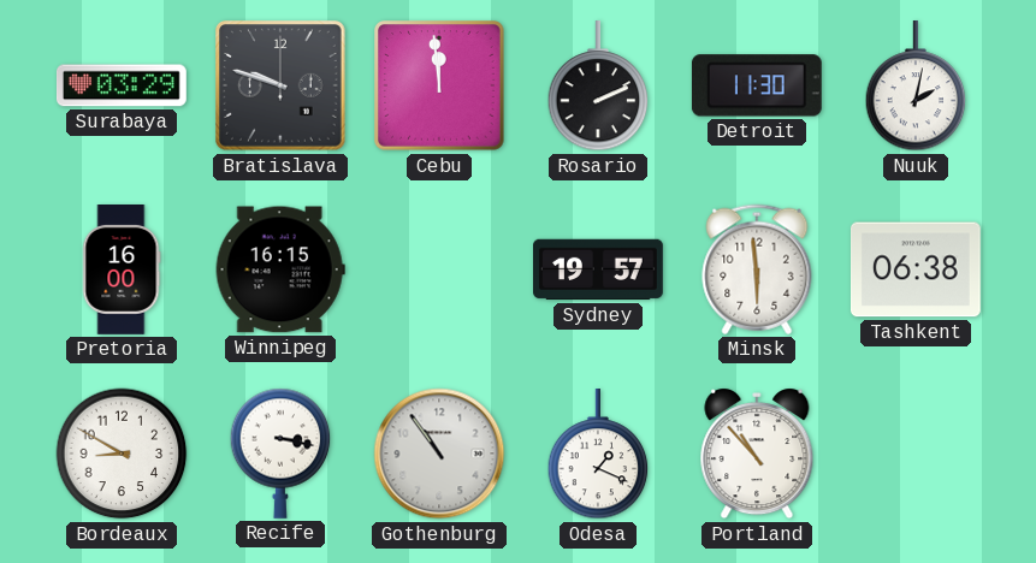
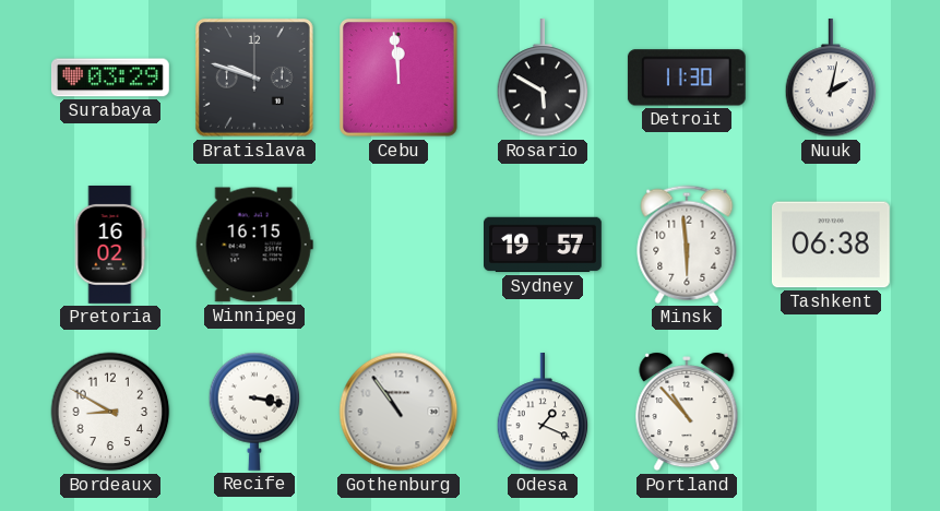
Rosario: 2:11 -> 5:50
Pretoria: 16:00 -> 16:02
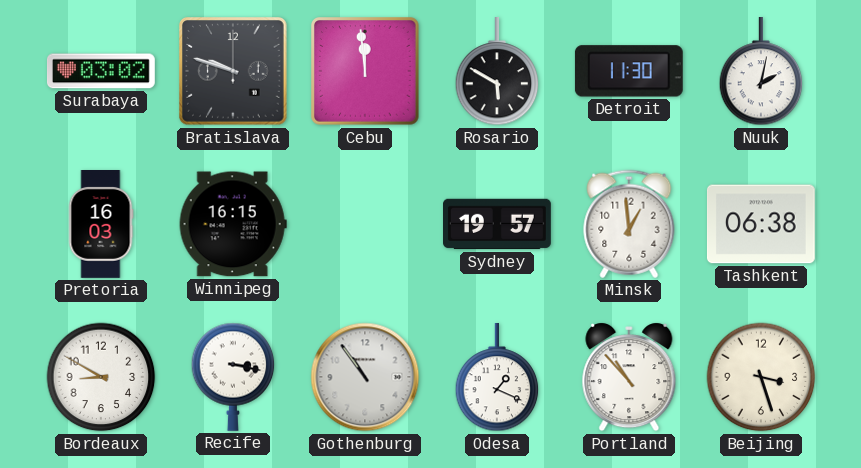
Surabaya: 03:29 -> 03:02
Pretoria: 16:02 -> 16:03
Minsk: 5:59 -> 12:59
Beijing: none -> 3:27
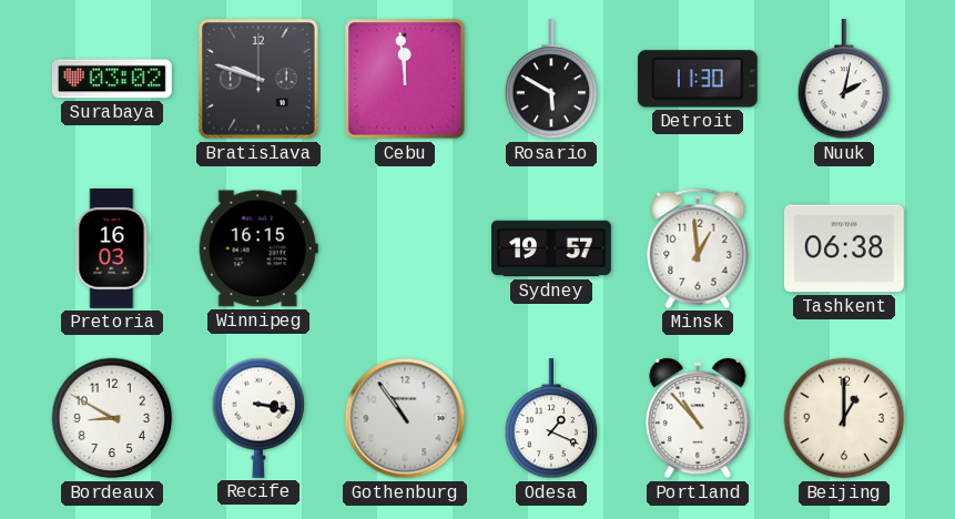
Beijing: 3:27 -> 1:00
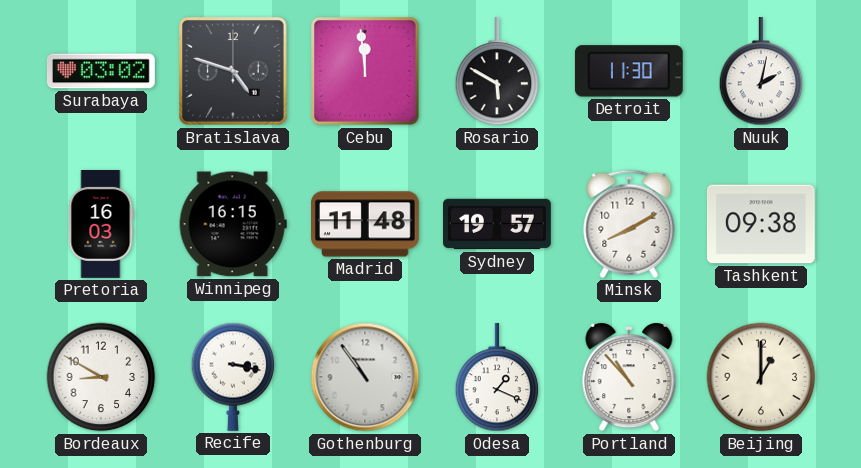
Bratislava: 9:48 -> 4:48
Madrid: none -> 11:48
Minsk: 12:59 -> 8:10
Tashkent: 06:38 -> 09:38
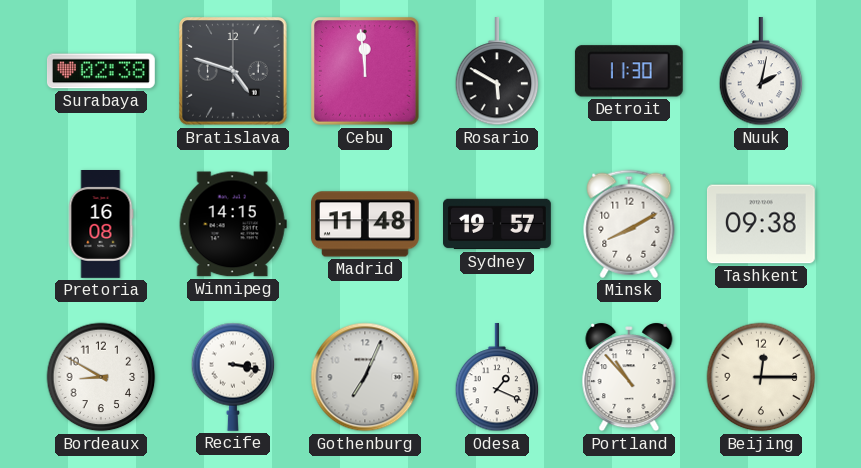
Surabaya: 03:02 -> 02:38
Pretoria: 16:03 -> 16:08
Winnipeg: 16:15 -> 14:15
Gothenburg: 10:54 -> 7:04
Beijing: 1:00 -> 12:15
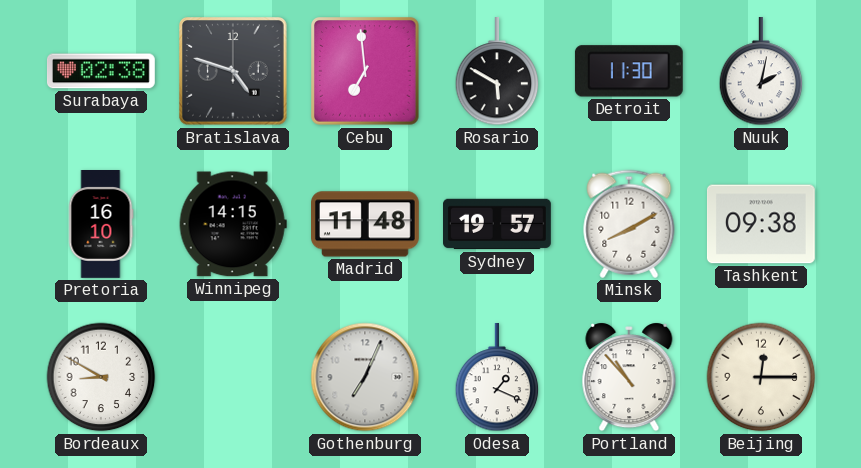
Cebu: 11:59 -> 6:59
Pretoria: 16:08 -> 16:10
Recife: 3:17 -> none
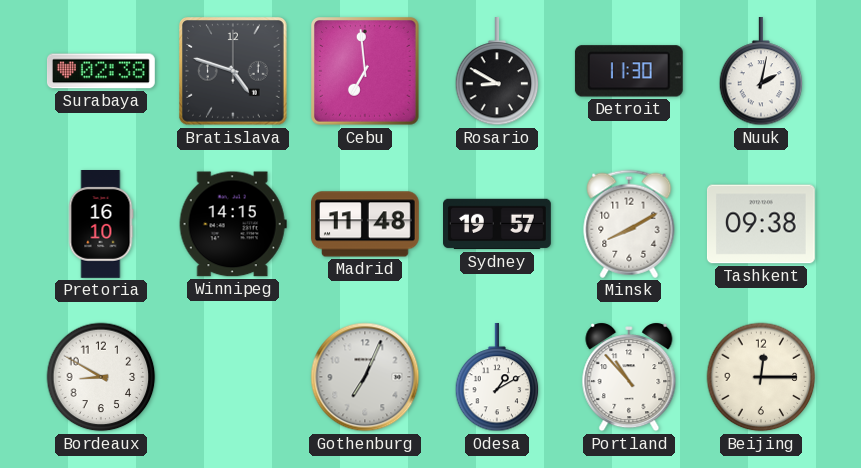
Rosario: 5:50 -> 8:50
Odesa: 1:19 -> 1:10
